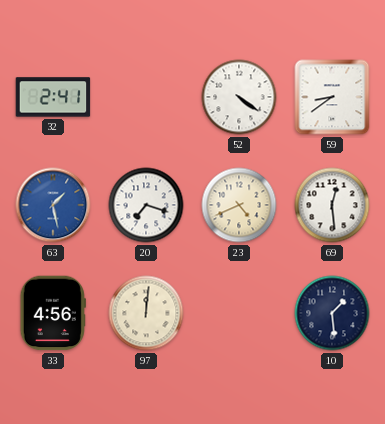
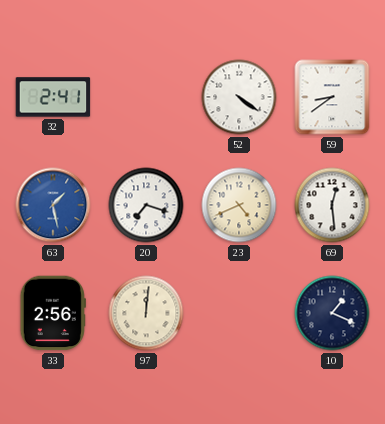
33: 4:56 -> 2:56
10: 1:29 -> 1:19
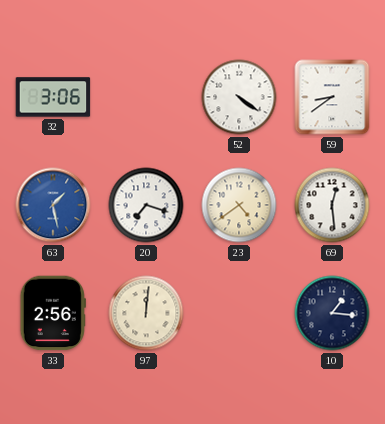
32: 2:41 -> 3:06
23: 4:41 -> 4:39
10: 1:19 -> 1:16
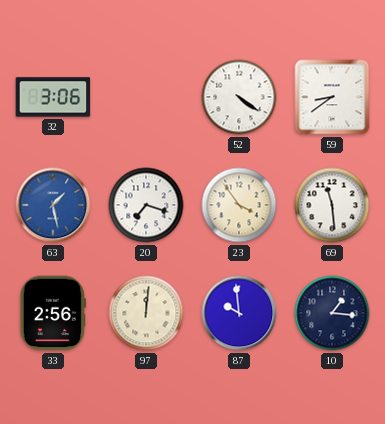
23: 4:39 -> 3:54
69: 12:29 -> 11:29
87: none -> 9:59
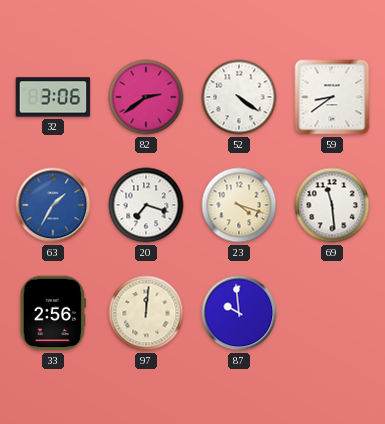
82: none -> 2:39
63: 1:28 -> 1:35
23: 3:54 -> 4:18
10: 1:16 -> none
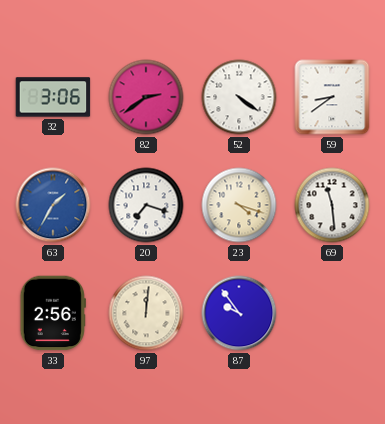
87: 9:59 -> 9:54
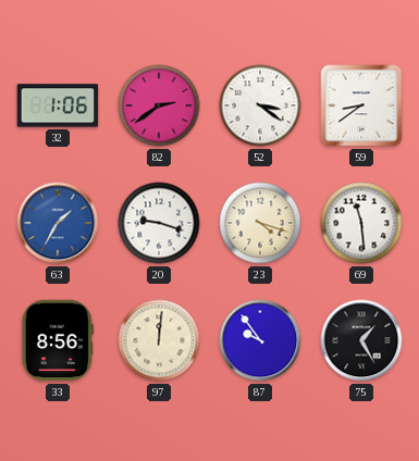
32: 3:06 -> 1:06
52: 4:21 -> 3:21
20: 7:18 -> 9:18
33: 2:56 -> 8:56
75: none -> 1:25
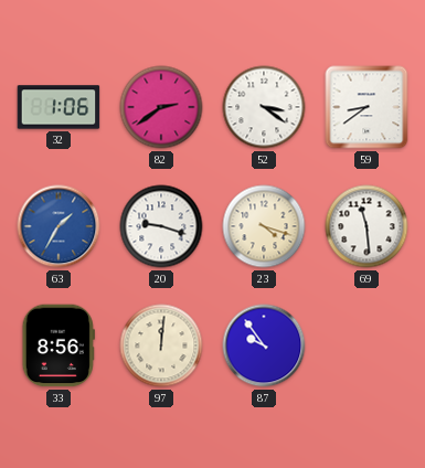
75: 1:25 -> none
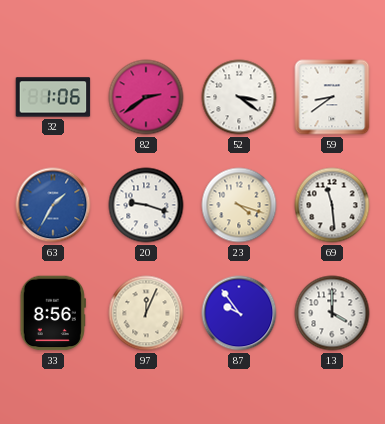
97: 12:01 -> 12:04
13: none -> 4:00
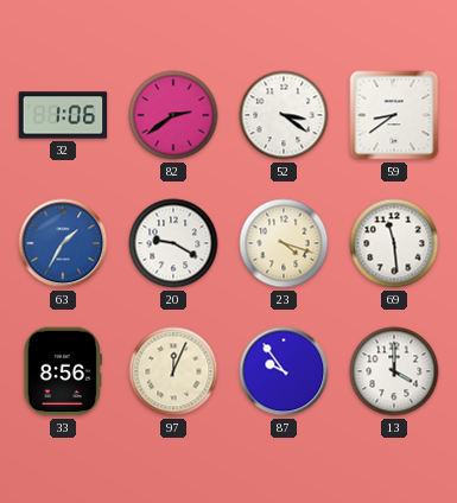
20: 9:18 -> 9:20
